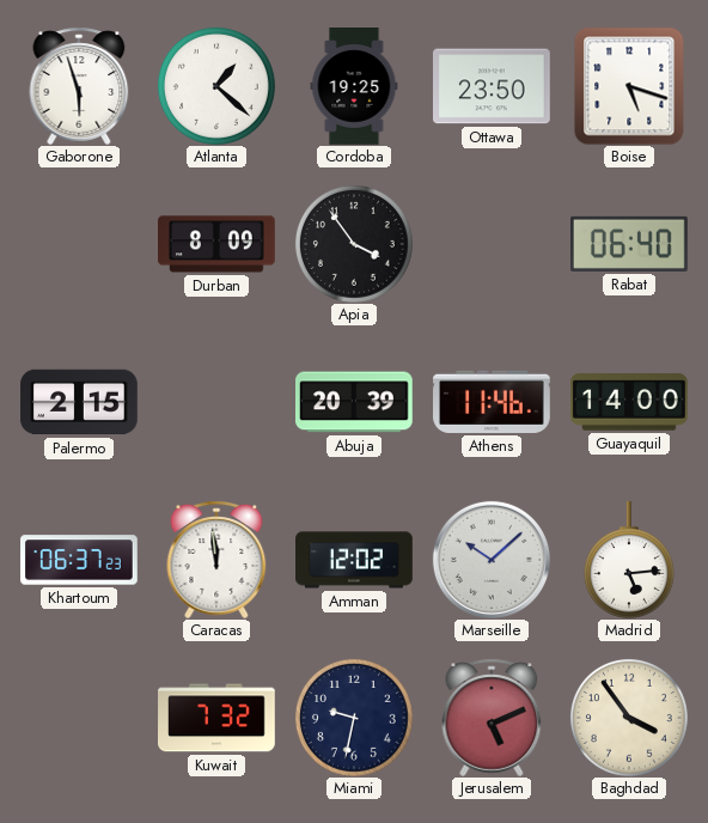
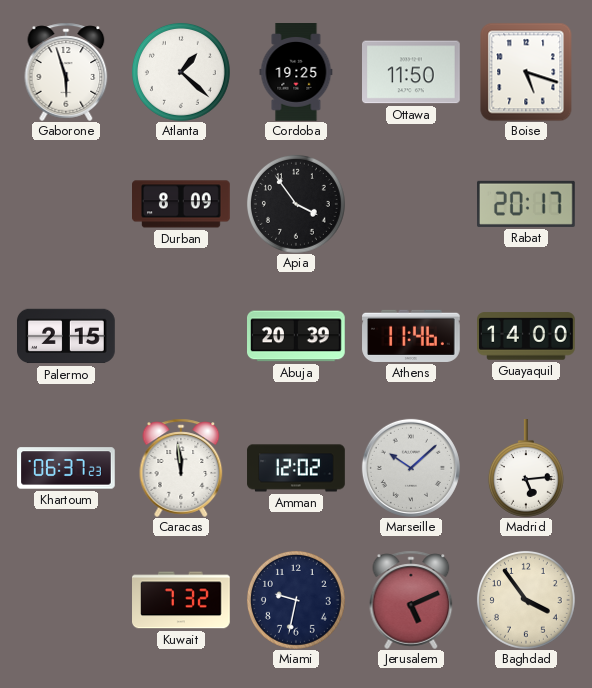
Ottawa: 23:50 -> 11:50
Rabat: 06:40 -> 20:17
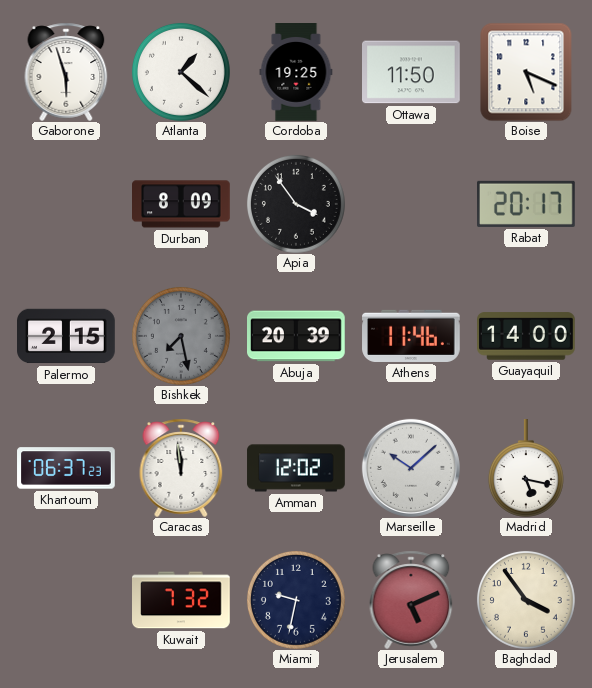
Boise: 5:18 -> 5:19
Bishkek: none -> 7:28
Madrid: 5:14 -> 5:17
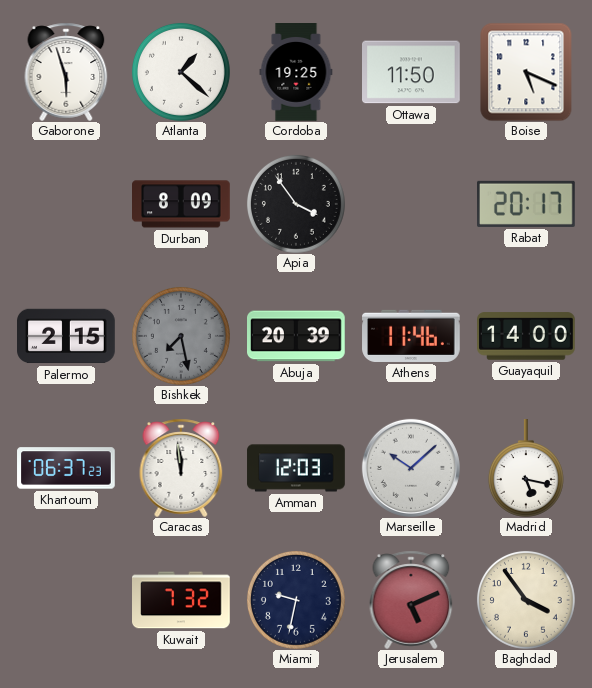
Amman: 12:02 -> 12:03
